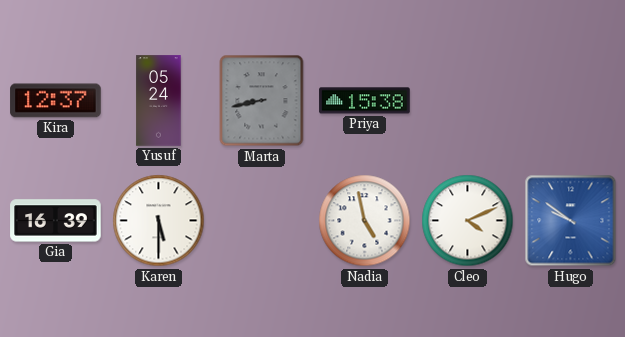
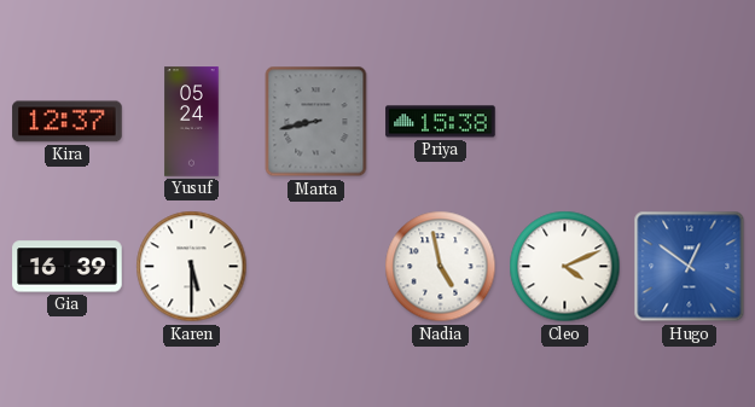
Hugo: 9:51 -> 12:51
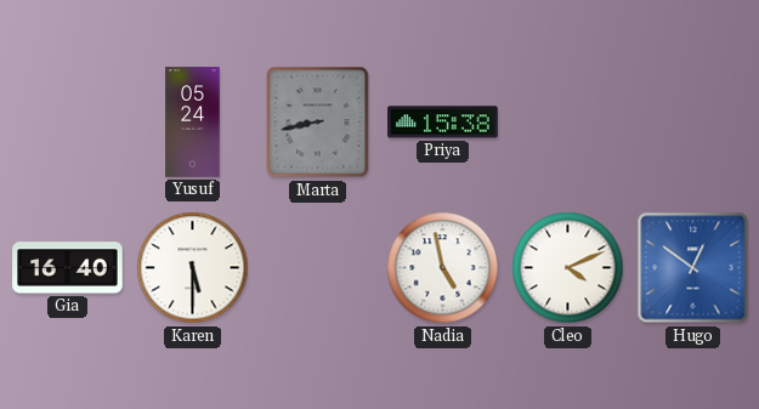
Kira: 12:37 -> none
Gia: 16:39 -> 16:40
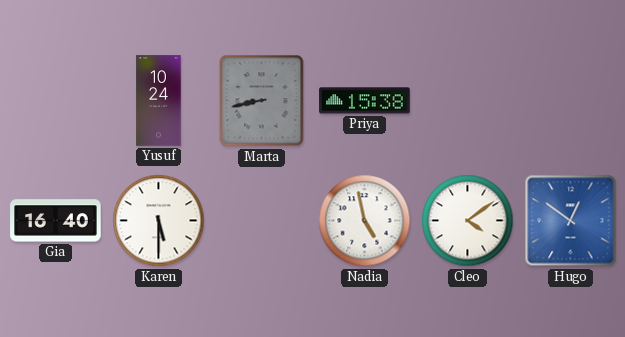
Yusuf: 05:24 -> 10:24
Cleo: 4:11 -> 4:09
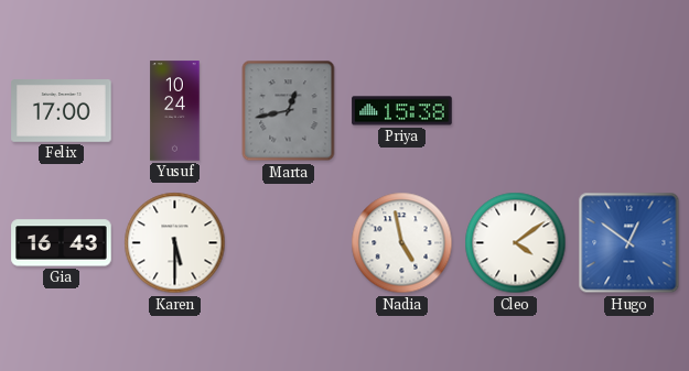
Felix: none -> 17:00
Marta: 8:43 -> 12:43
Gia: 16:40 -> 16:43
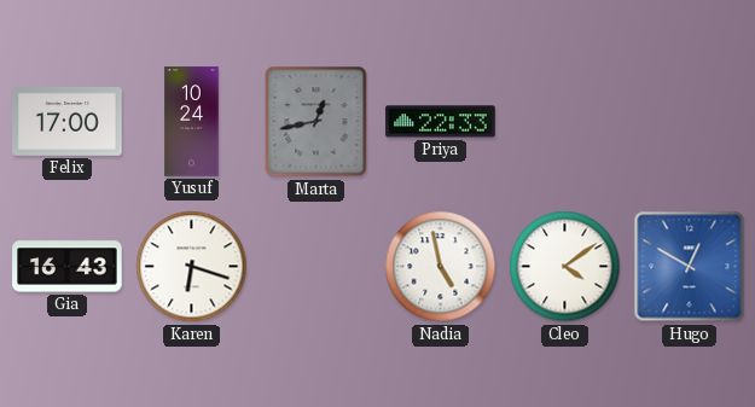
Priya: 15:38 -> 22:33
Karen: 5:30 -> 6:18
Hugo: 12:51 -> 12:50
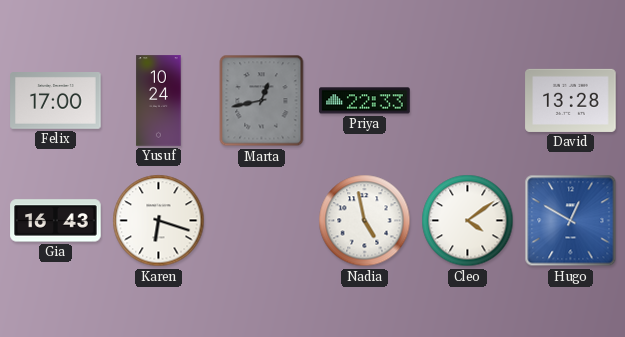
David: none -> 13:28
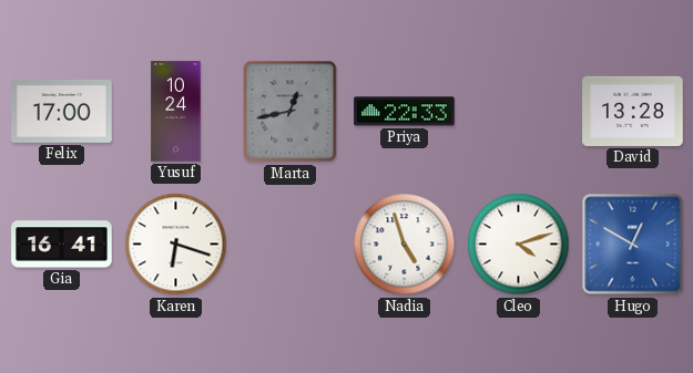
Gia: 16:43 -> 16:41
Nadia: 4:58 -> 4:57
Cleo: 4:09 -> 4:12
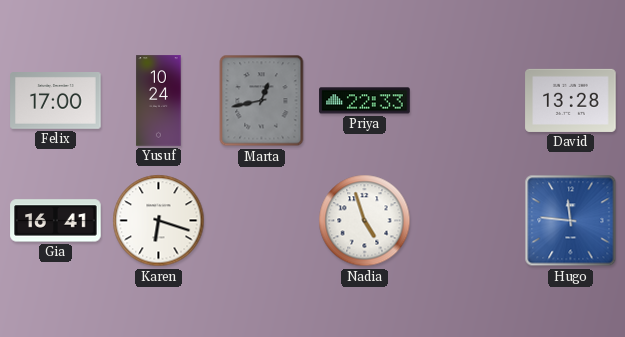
Cleo: 4:12 -> none
Hugo: 12:50 -> 11:46
